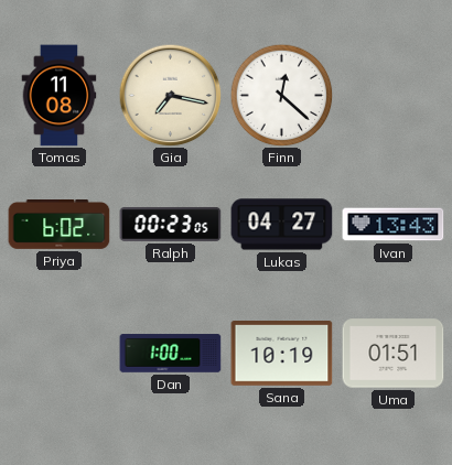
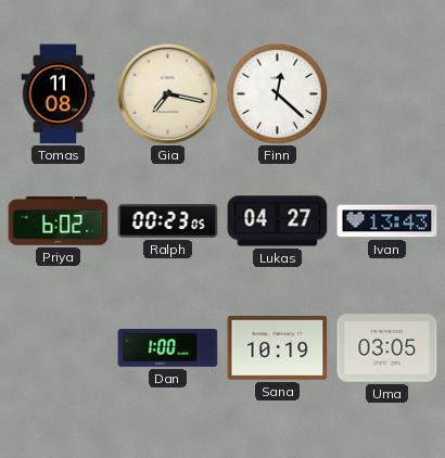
Uma: 01:51 -> 03:05
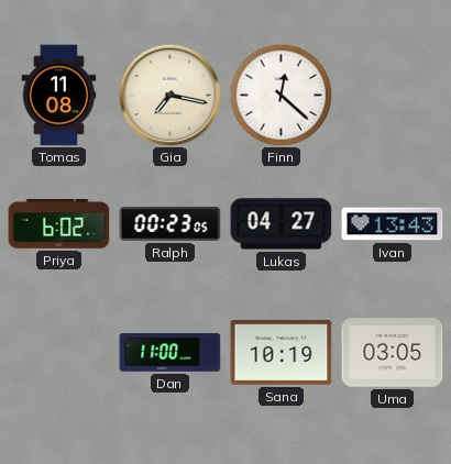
Dan: 1:00 -> 11:00
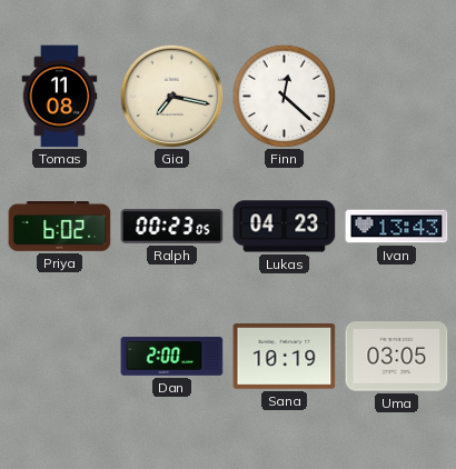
Lukas: 04:27 -> 04:23
Dan: 11:00 -> 2:00
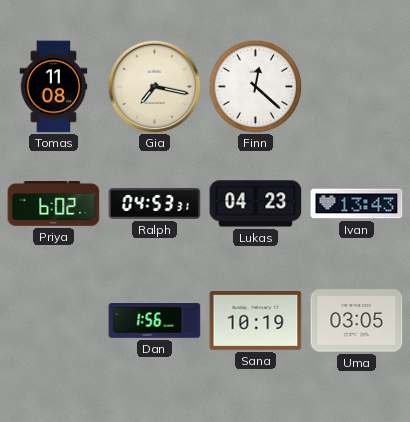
Ralph: 00:23 -> 04:53
Dan: 2:00 -> 1:56
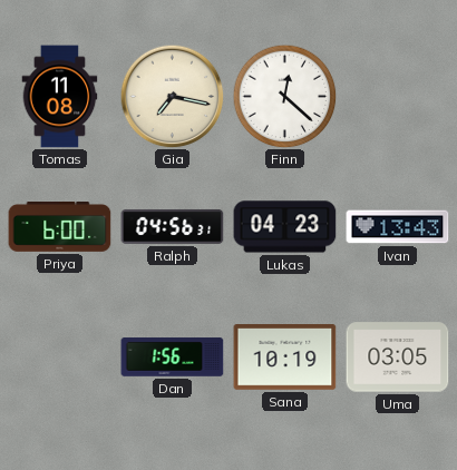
Priya: 6:02 -> 6:00
Ralph: 04:53 -> 04:56
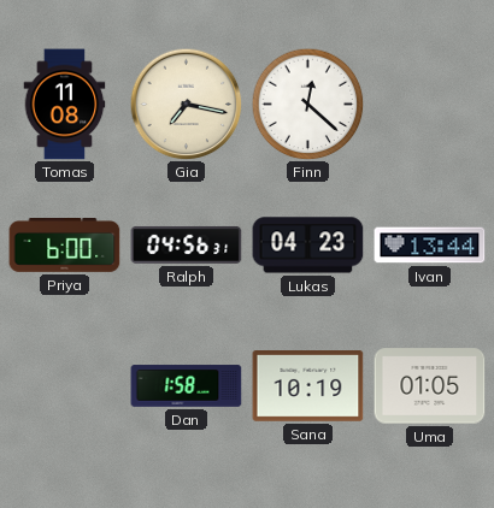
Ivan: 13:43 -> 13:44
Dan: 1:56 -> 1:58
Uma: 03:05 -> 01:05
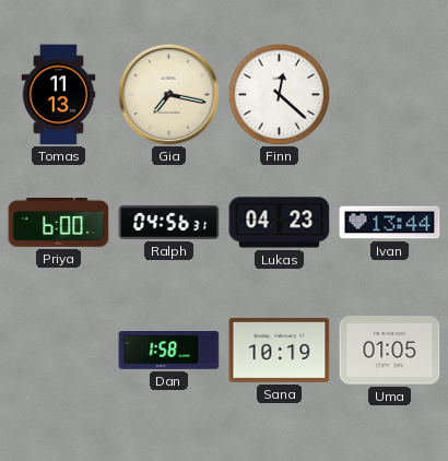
Tomas: 11:08 -> 11:13
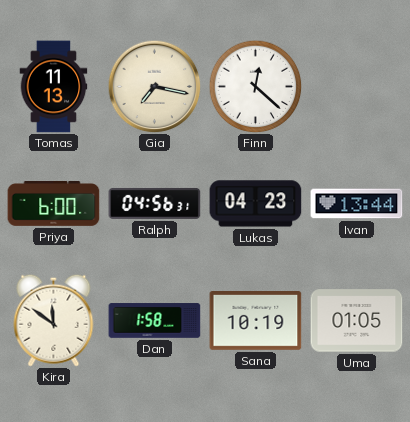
Kira: none -> 11:51
